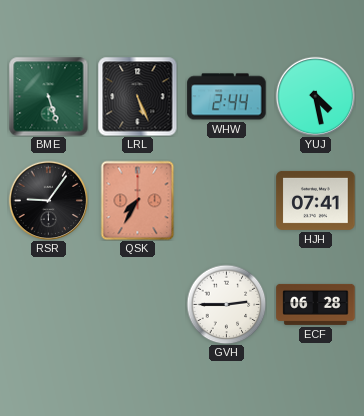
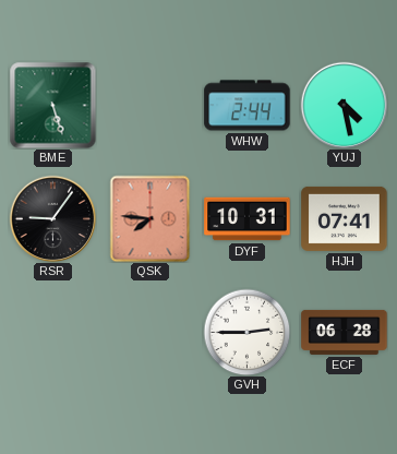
LRL: 5:26 -> none
QSK: 7:35 -> 7:46
DYF: none -> 10:31
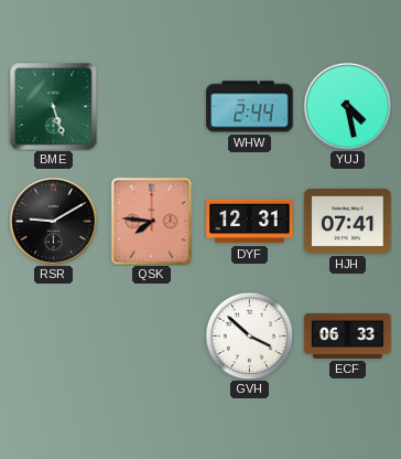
RSR: 9:06 -> 9:10
DYF: 10:31 -> 12:31
GVH: 2:45 -> 3:52
ECF: 06:28 -> 06:33
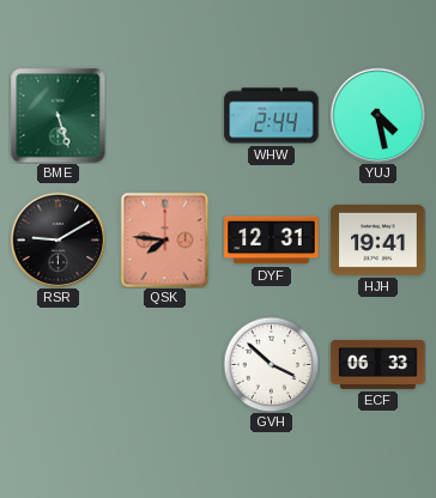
HJH: 07:41 -> 19:41
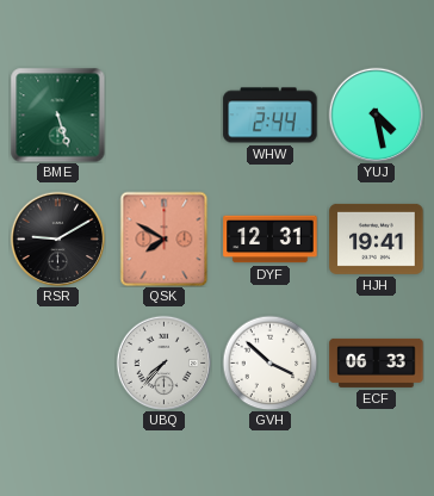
QSK: 7:46 -> 7:50
UBQ: none -> 7:37
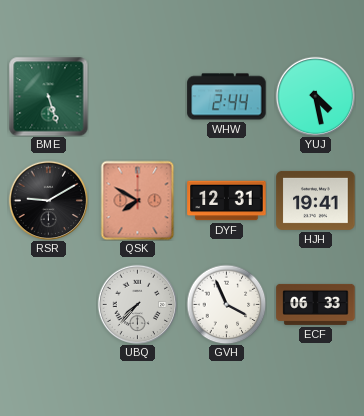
GVH: 3:52 -> 3:56
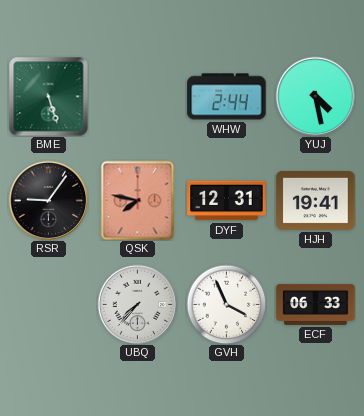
RSR: 9:10 -> 9:06
QSK: 7:50 -> 7:47
